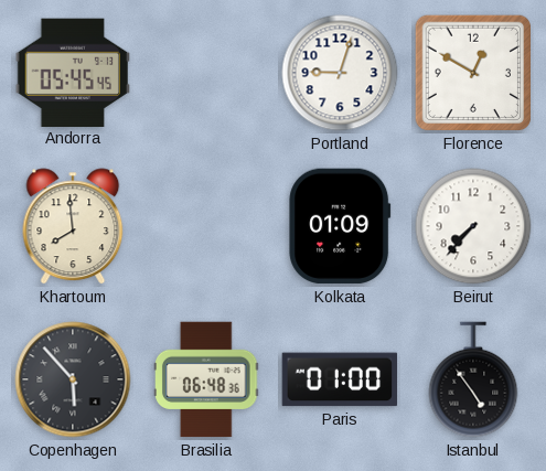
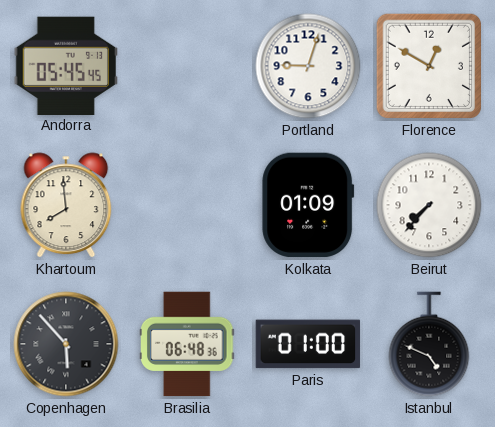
Istanbul: 4:54 -> 4:49
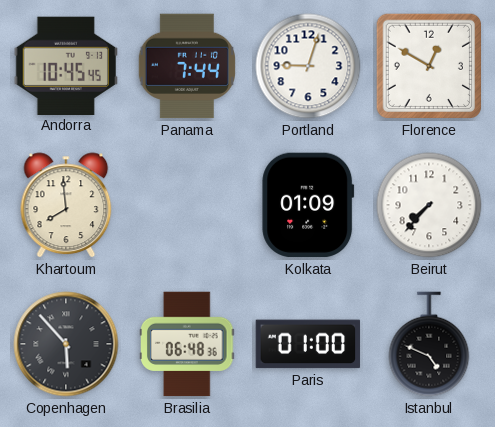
Andorra: 05:45 -> 10:45
Panama: none -> 7:44
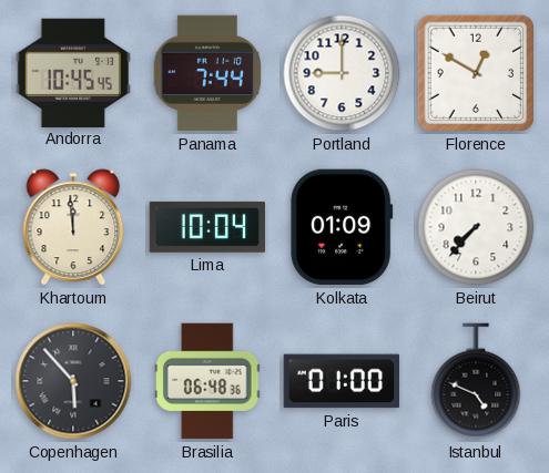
Portland: 9:03 -> 9:00
Khartoum: 7:59 -> 11:59
Lima: none -> 10:04
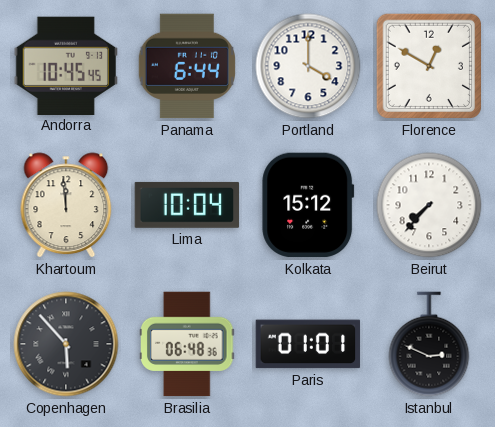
Panama: 7:44 -> 6:44
Portland: 9:00 -> 4:00
Kolkata: 01:09 -> 15:12
Paris: 01:00 -> 01:01
Istanbul: 4:49 -> 2:49
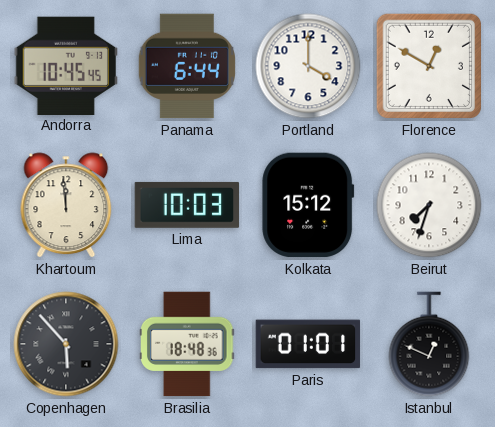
Lima: 10:04 -> 10:03
Beirut: 7:37 -> 7:33
Brasilia: 06:48 -> 18:48
Istanbul: 2:49 -> 12:49
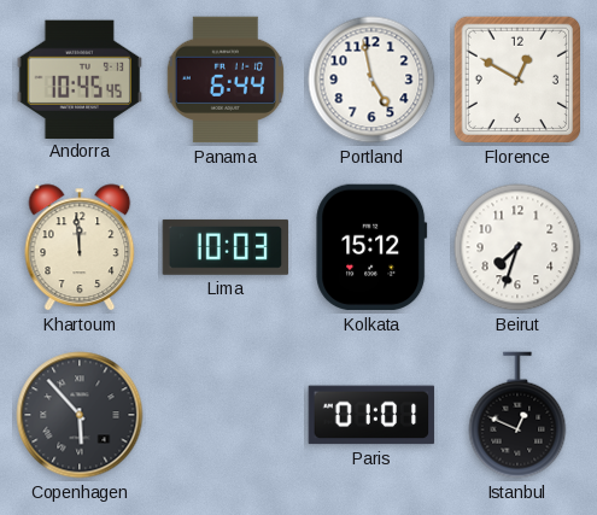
Portland: 4:00 -> 4:58
Brasilia: 18:48 -> none
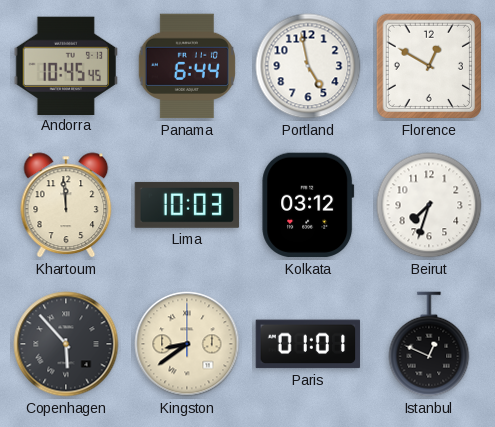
Kolkata: 15:12 -> 03:12
Kingston: none -> 8:39
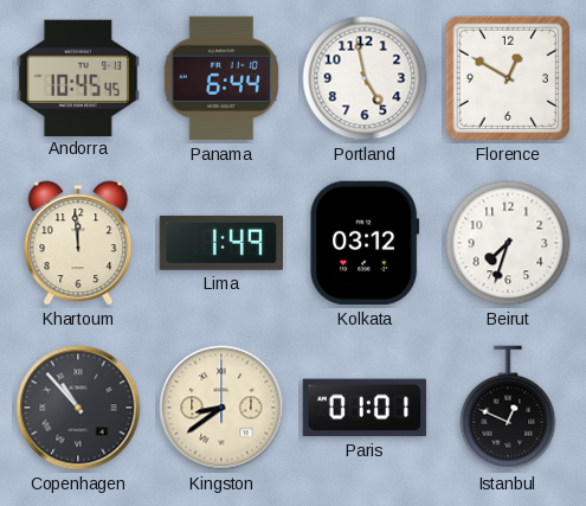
Lima: 10:03 -> 1:49
Copenhagen: 5:53 -> 10:53
